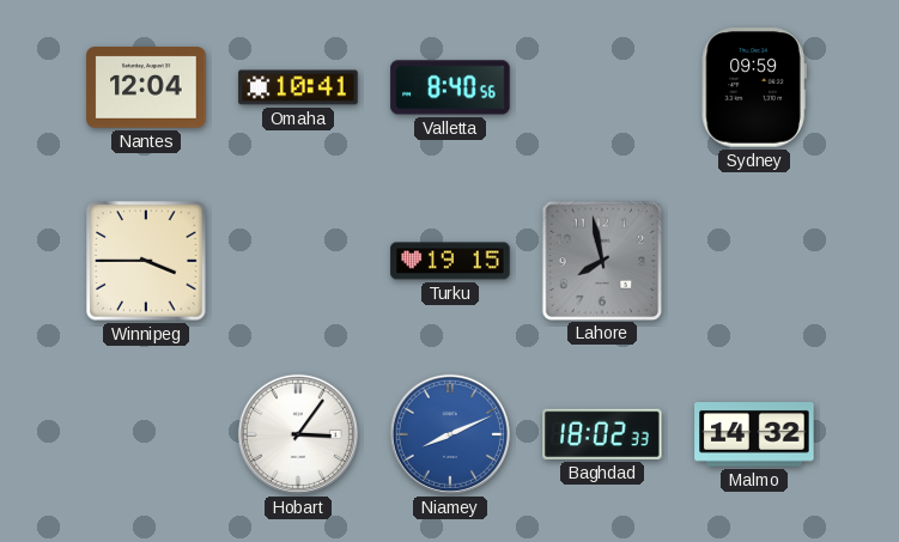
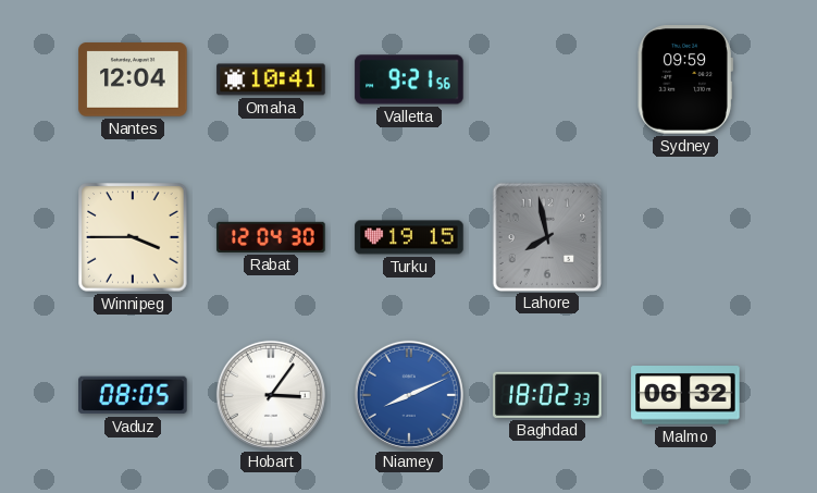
Valletta: 8:40 -> 9:21
Rabat: none -> 12:04
Vaduz: none -> 08:05
Malmo: 14:32 -> 06:32
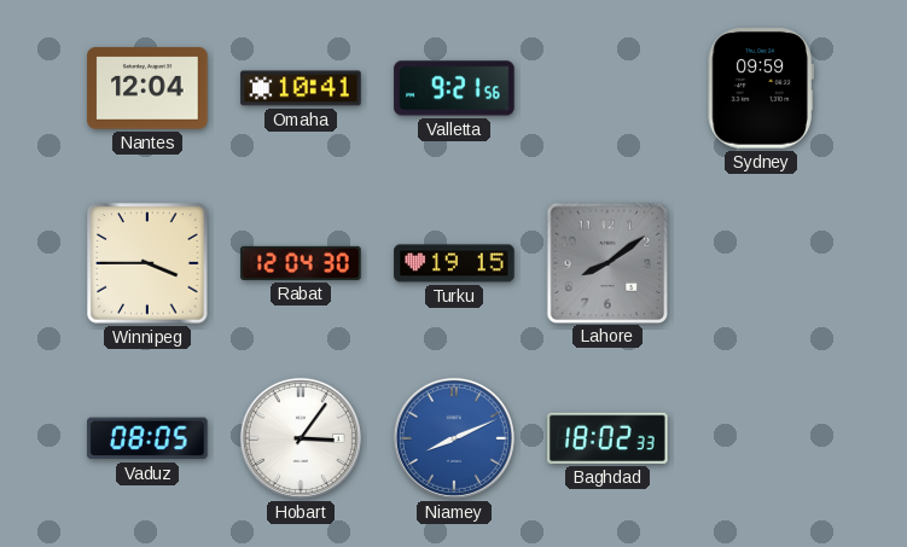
Lahore: 7:58 -> 8:09
Malmo: 06:32 -> none
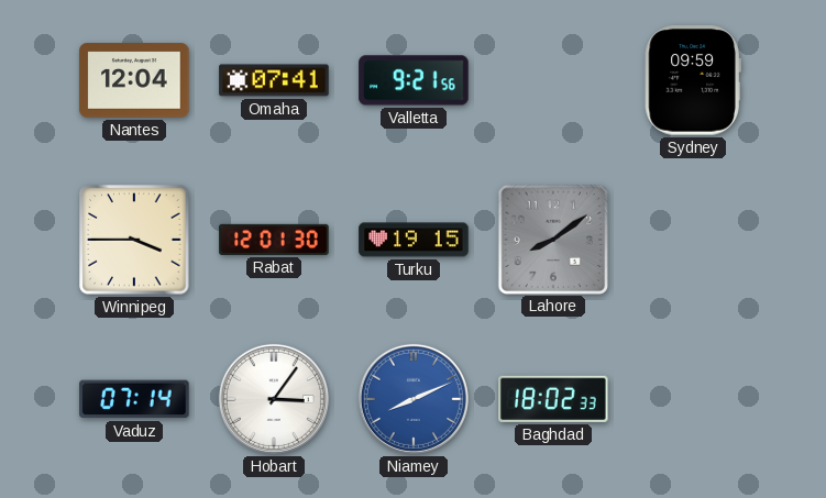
Omaha: 10:41 -> 07:41
Rabat: 12:04 -> 12:01
Vaduz: 08:05 -> 07:14
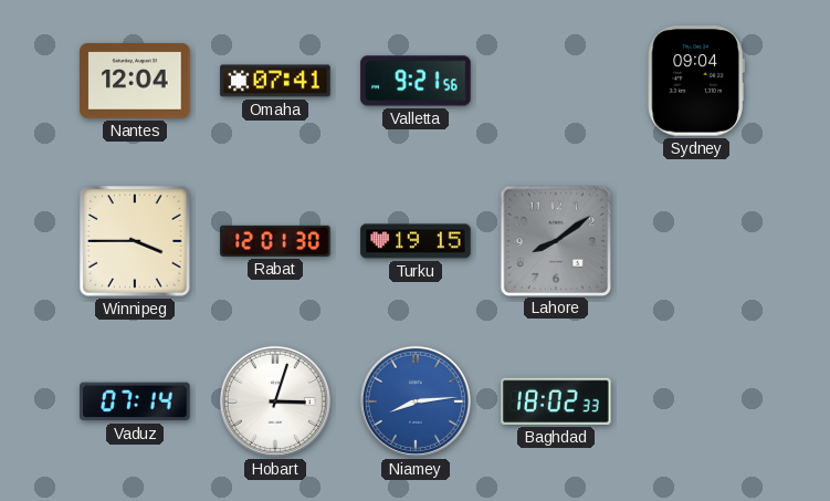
Sydney: 09:59 -> 09:04
Hobart: 3:06 -> 3:03
Niamey: 8:11 -> 8:14
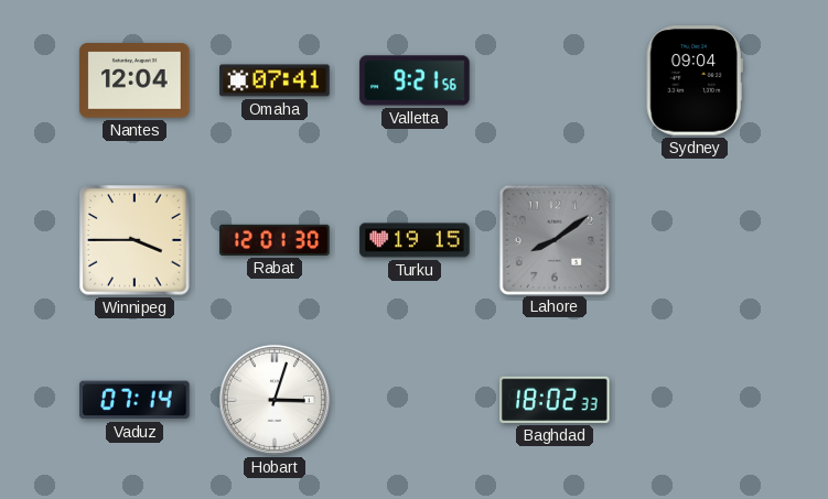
Niamey: 8:14 -> none
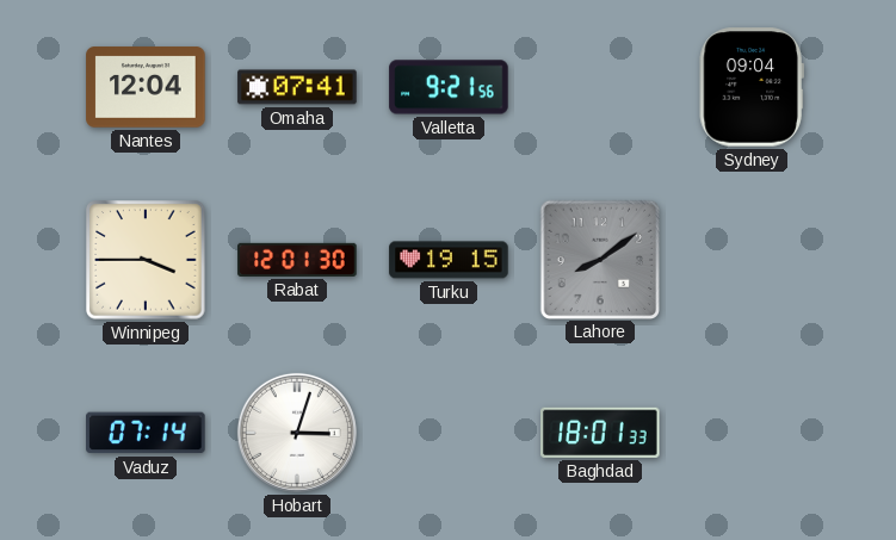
Baghdad: 18:02 -> 18:01
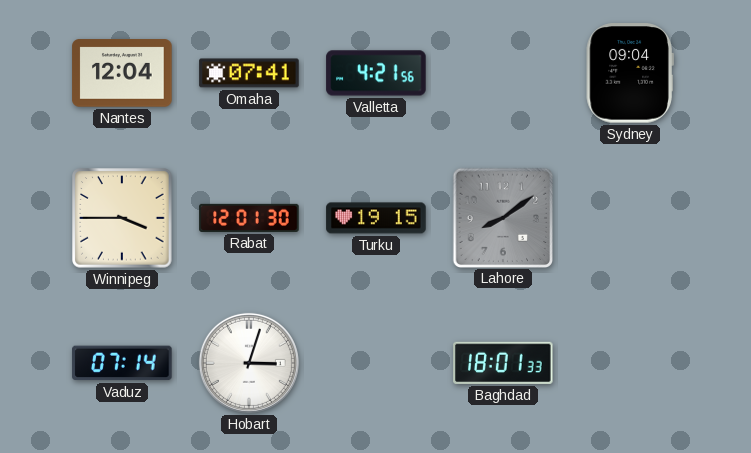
Valletta: 9:21 -> 4:21
